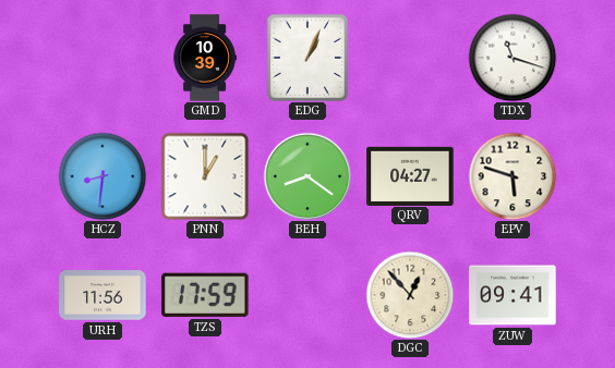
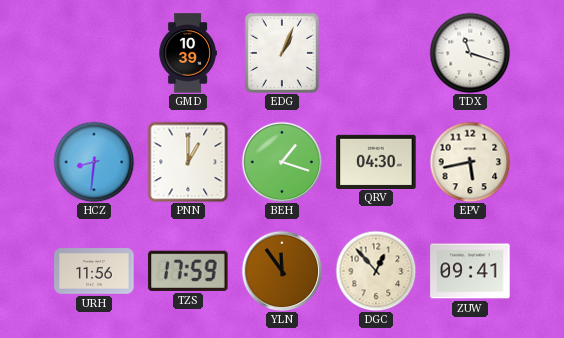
BEH: 8:21 -> 1:18
QRV: 04:27 -> 04:30
EPV: 5:48 -> 5:43
YLN: none -> 11:54
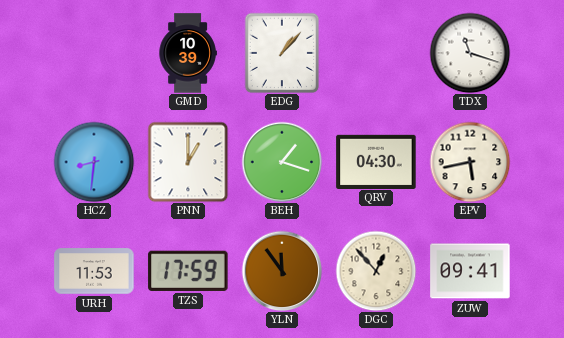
EDG: 1:04 -> 1:07
URH: 11:56 -> 11:53
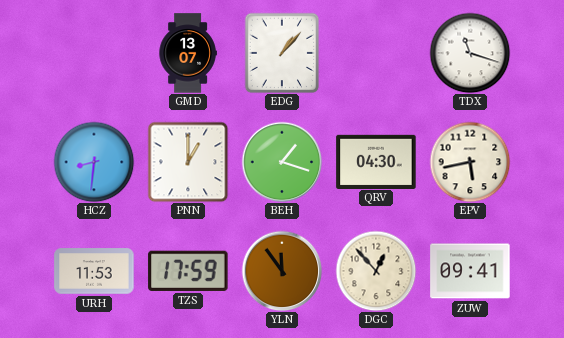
GMD: 10:39 -> 13:07
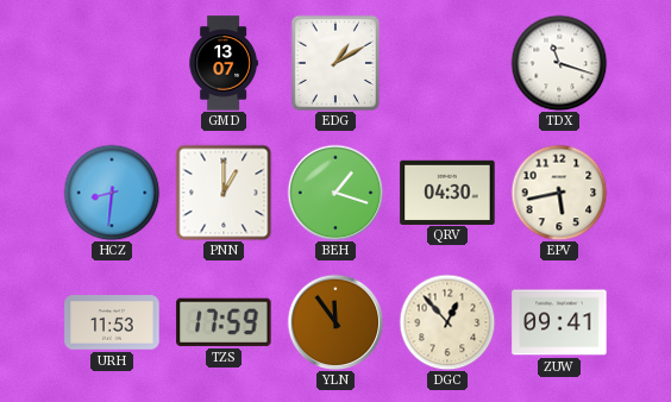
EDG: 1:07 -> 1:10
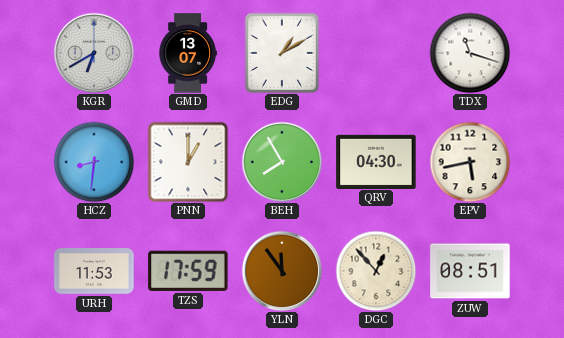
KGR: none -> 6:40
BEH: 1:18 -> 7:55
ZUW: 09:41 -> 08:51
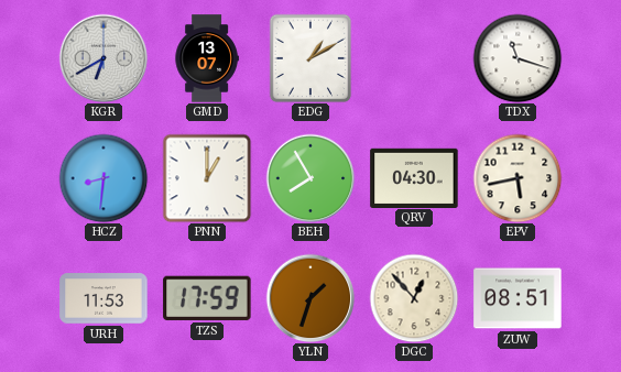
YLN: 11:54 -> 1:33
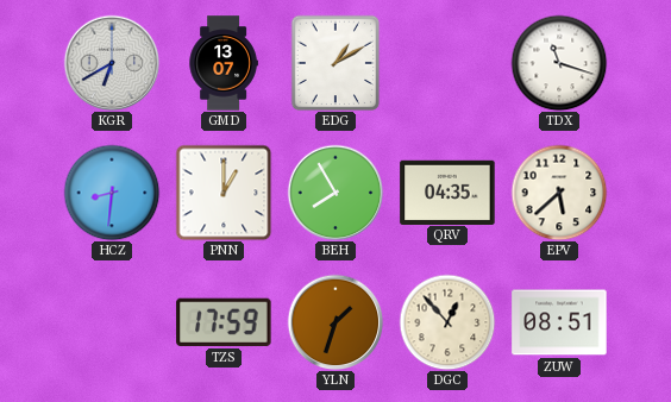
QRV: 04:30 -> 04:35
EPV: 5:43 -> 5:38
URH: 11:53 -> none
